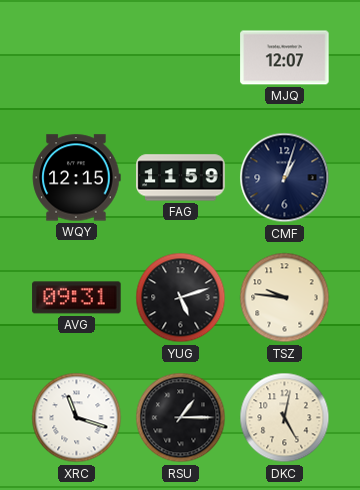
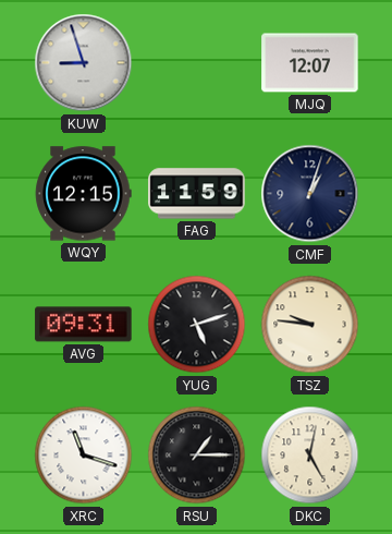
KUW: none -> 8:57
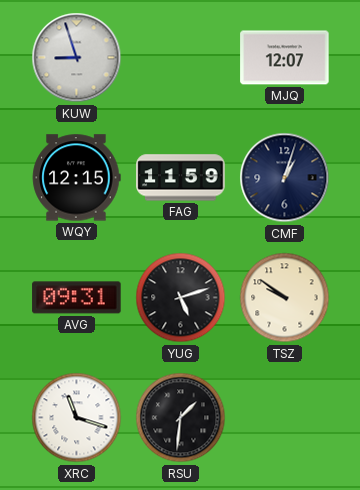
TSZ: 9:46 -> 9:51
RSU: 1:15 -> 1:31
DKC: 5:02 -> none
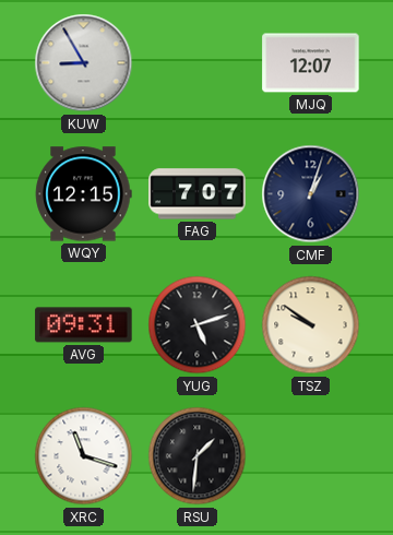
KUW: 8:57 -> 8:55
FAG: 11:59 -> 7:07
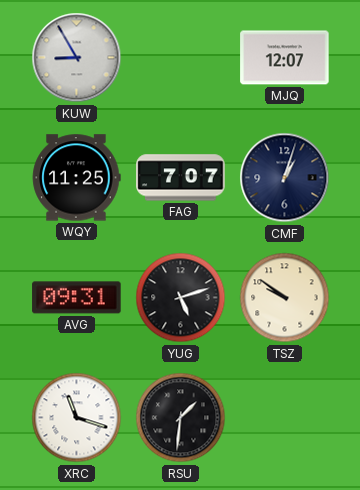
WQY: 12:15 -> 11:25
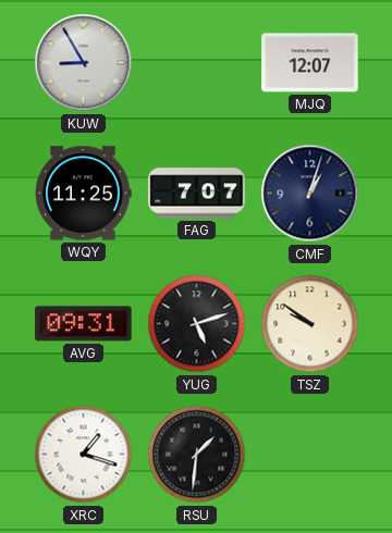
XRC: 11:18 -> 1:18
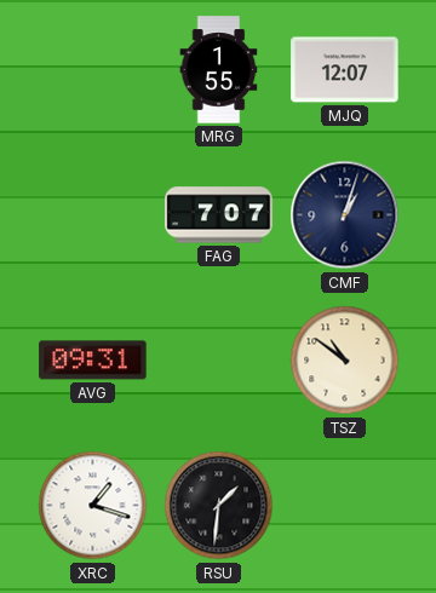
KUW: 8:55 -> none
MRG: none -> 1:55
WQY: 11:25 -> none
YUG: 5:12 -> none
TSZ: 9:51 -> 10:51
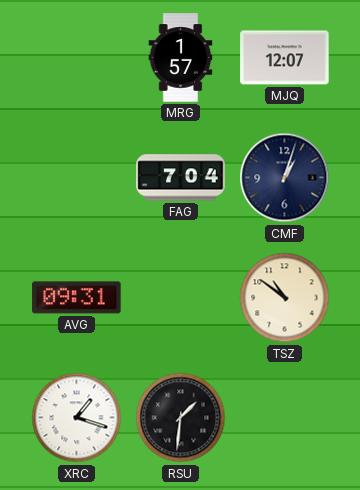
MRG: 1:55 -> 1:57
FAG: 7:07 -> 7:04
